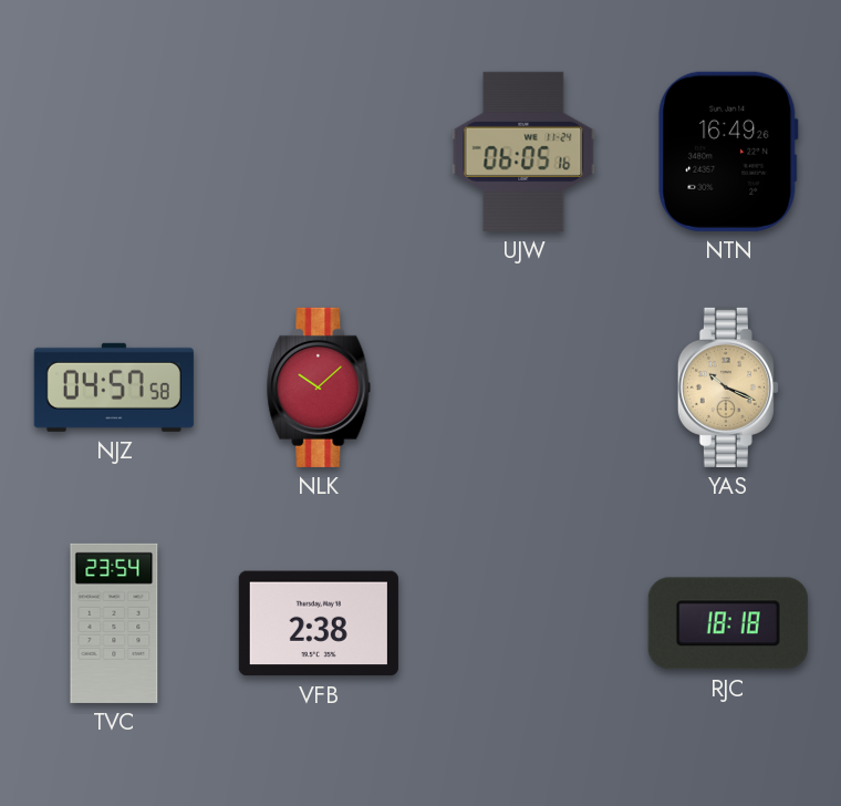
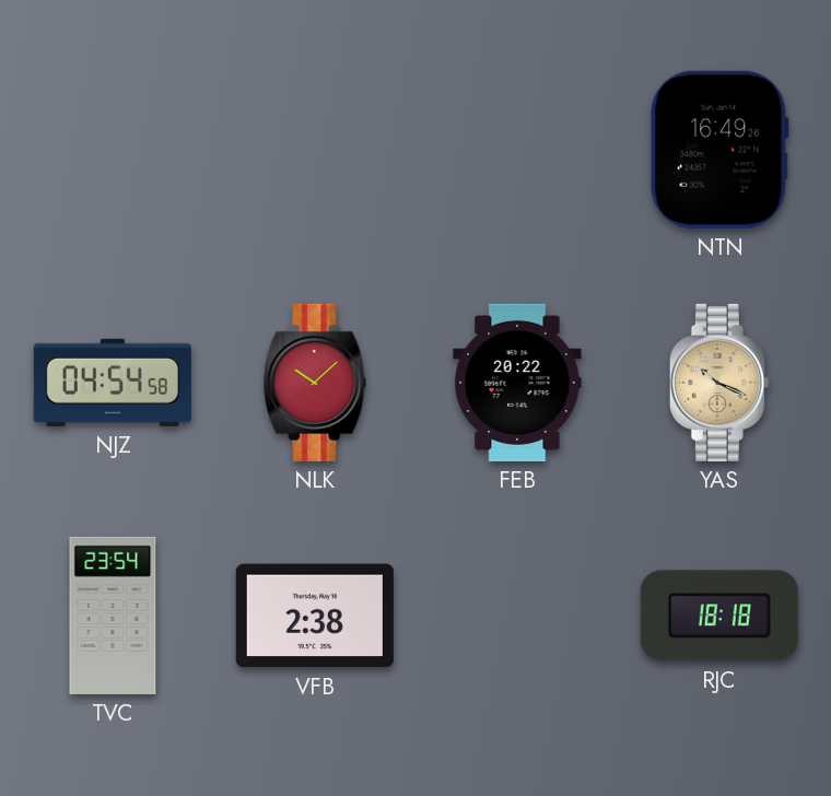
UJW: 06:05 -> none
NJZ: 04:57 -> 04:54
FEB: none -> 20:22
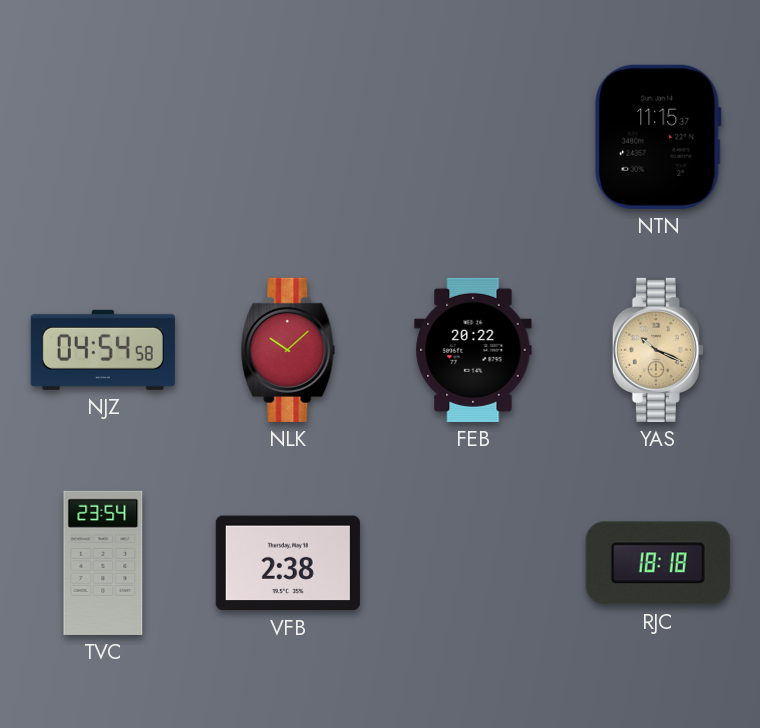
NTN: 16:49 -> 11:15
